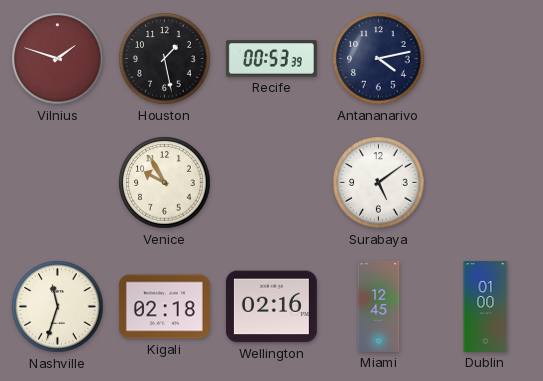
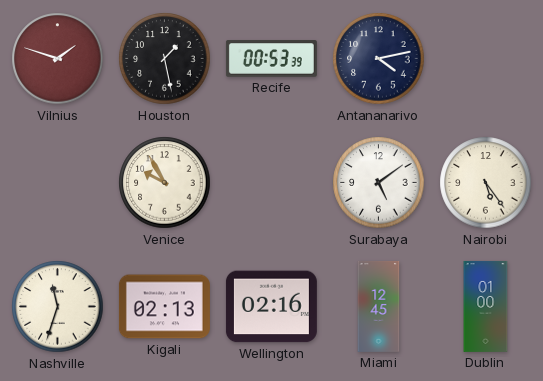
Nairobi: none -> 5:24
Kigali: 02:18 -> 02:13
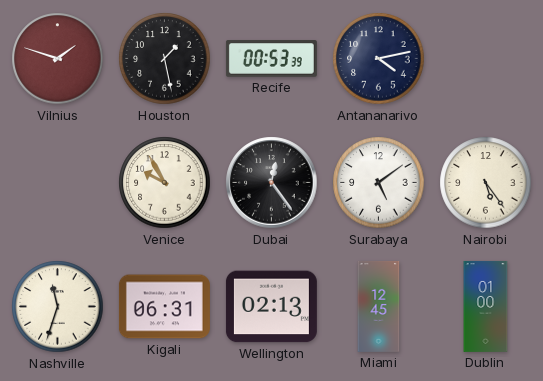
Dubai: none -> 12:24
Kigali: 02:13 -> 06:31
Wellington: 02:16 -> 02:13
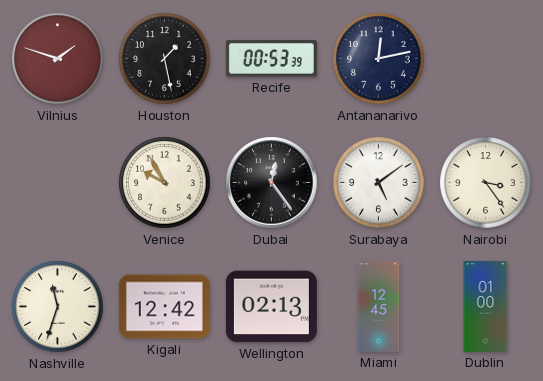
Antananarivo: 4:13 -> 12:13
Nairobi: 5:24 -> 3:24
Kigali: 06:31 -> 12:42
